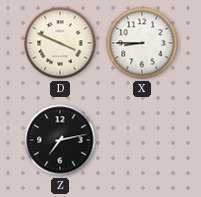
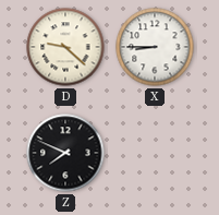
D: 3:49 -> 9:22
Z: 7:13 -> 7:49
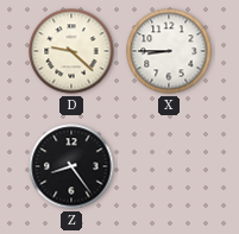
Z: 7:49 -> 8:24
